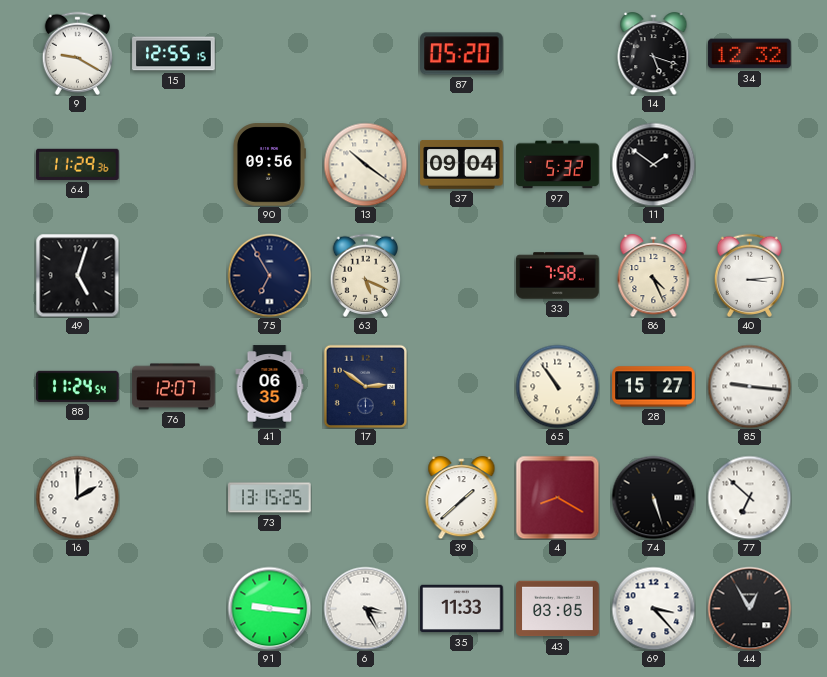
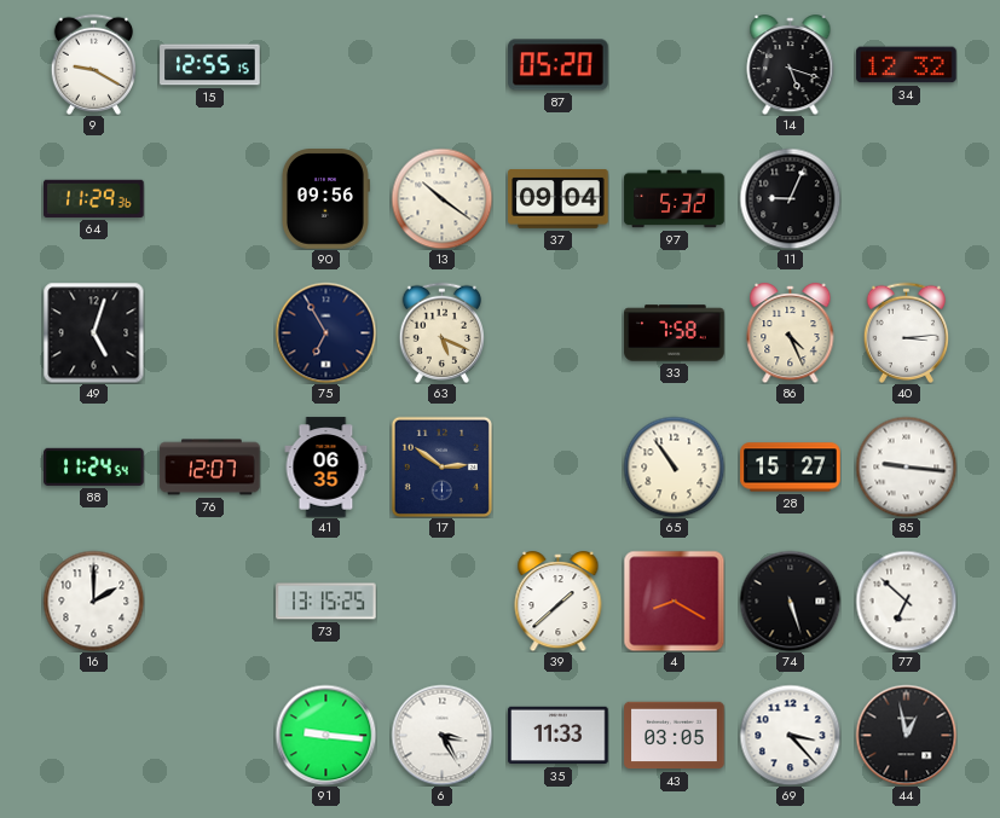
11: 1:51 -> 9:04
44: 12:55 -> 12:58
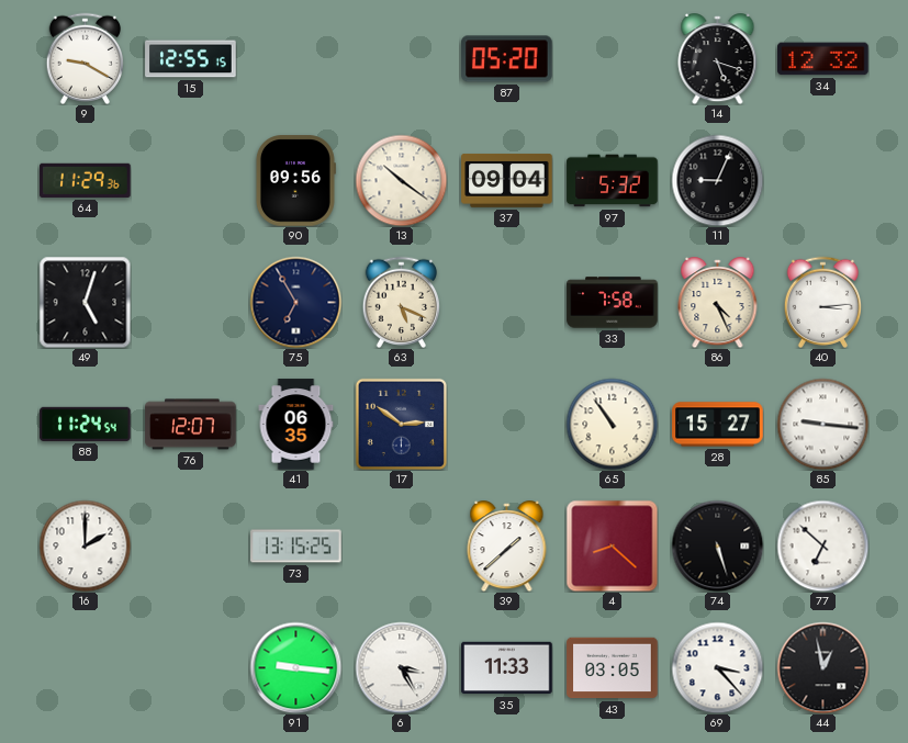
4: 8:20 -> 8:22
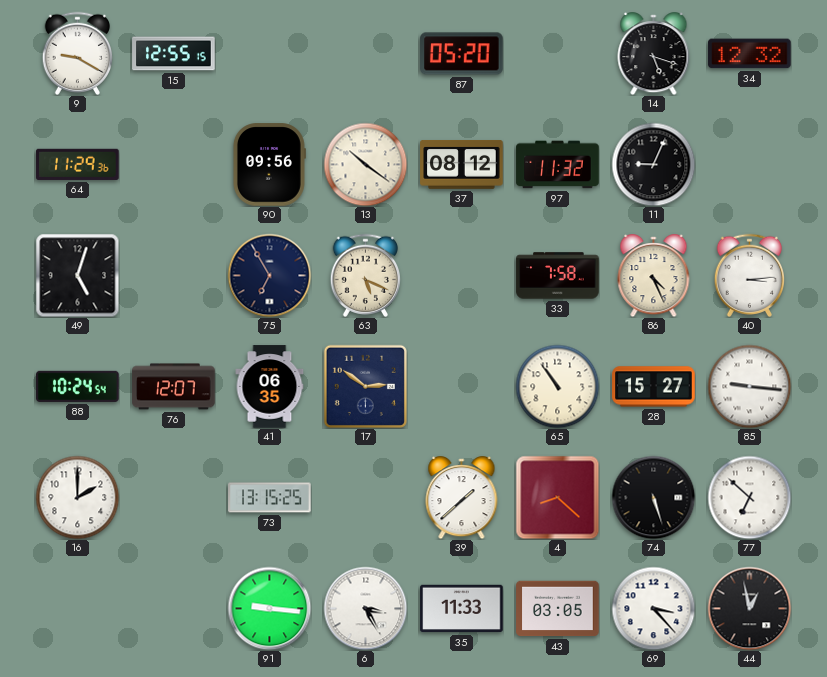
37: 09:04 -> 08:12
97: 5:32 -> 11:32
88: 11:24 -> 10:24
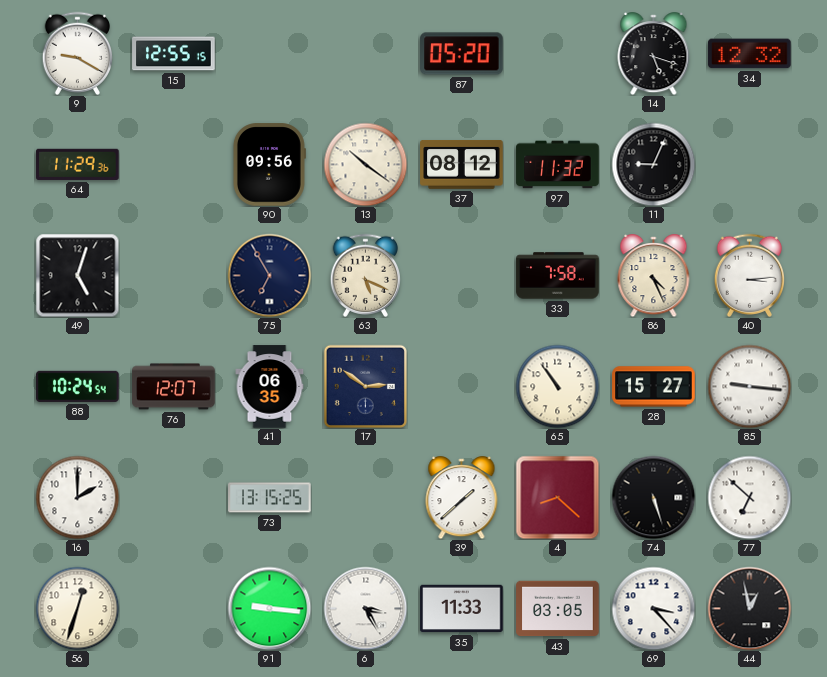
56: none -> 12:33
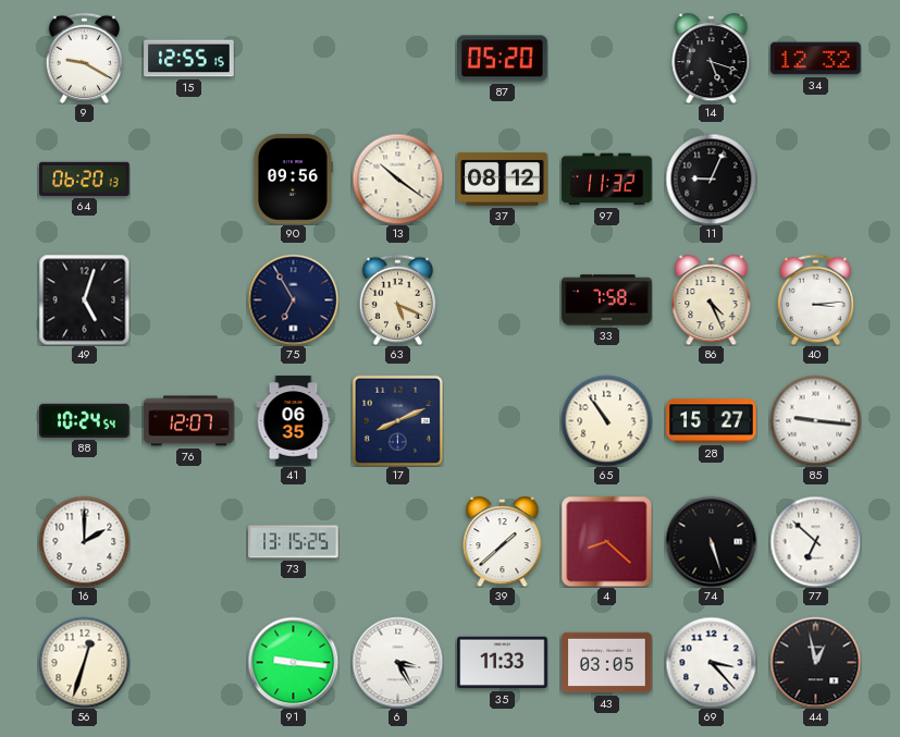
64: 11:29 -> 06:20
17: 2:51 -> 8:11
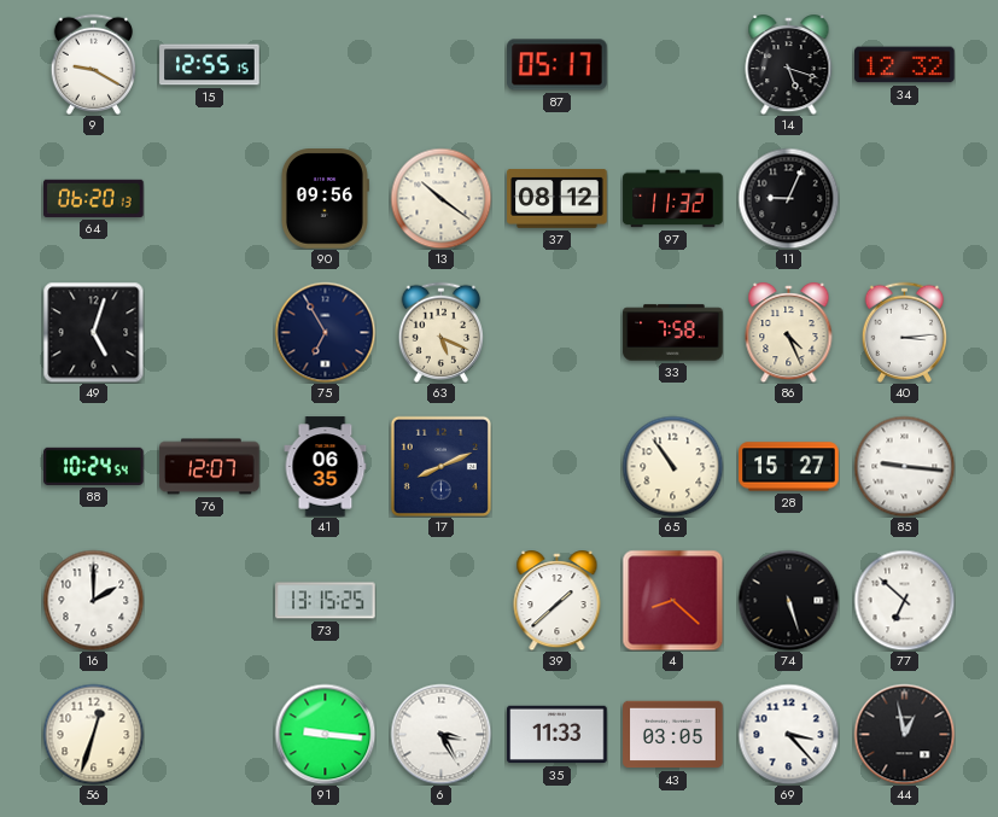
87: 05:20 -> 05:17
